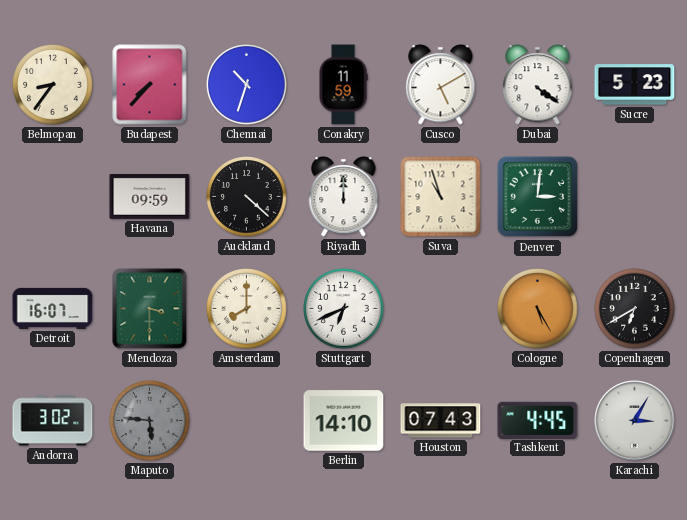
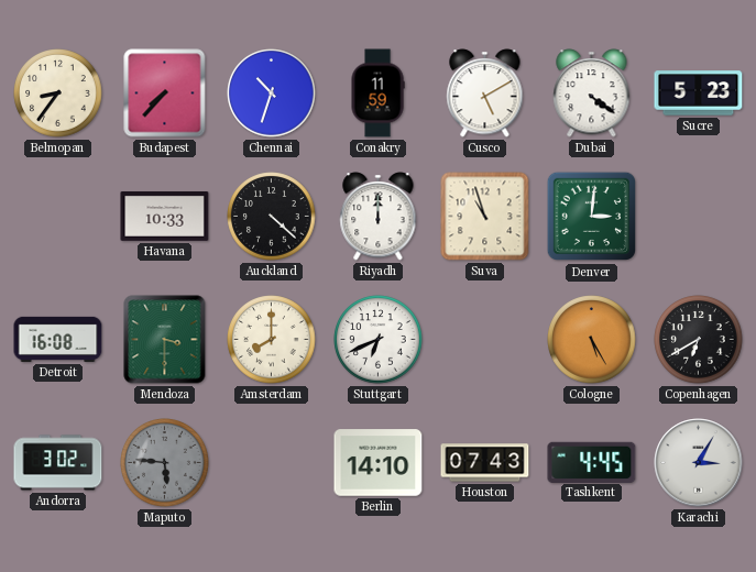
Havana: 09:59 -> 10:33
Detroit: 16:07 -> 16:08
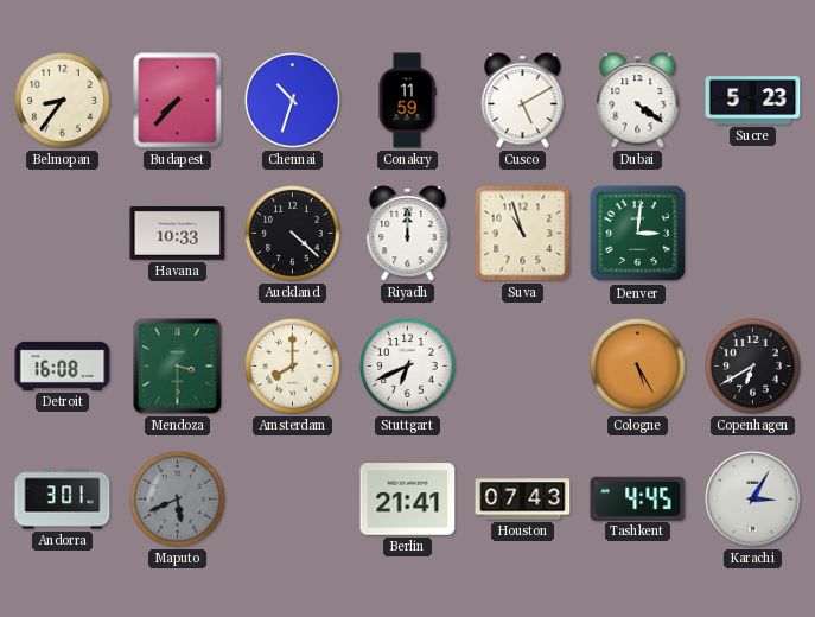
Andorra: 3:02 -> 3:01
Maputo: 5:46 -> 5:41
Berlin: 14:10 -> 21:41
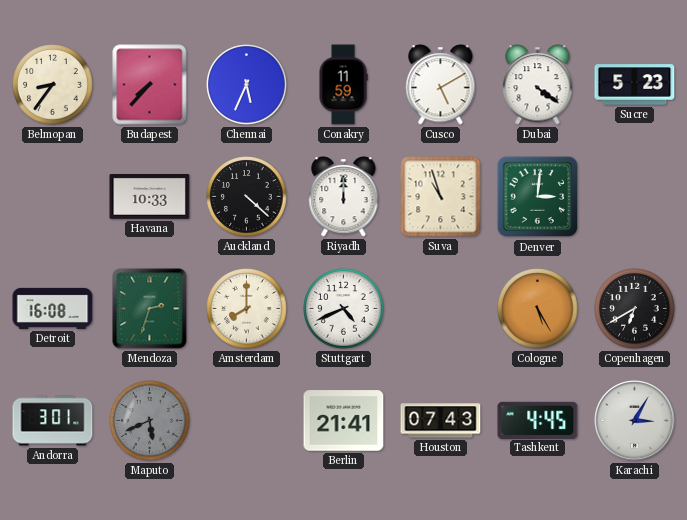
Chennai: 10:33 -> 5:34
Mendoza: 3:30 -> 2:33
Stuttgart: 6:41 -> 4:41
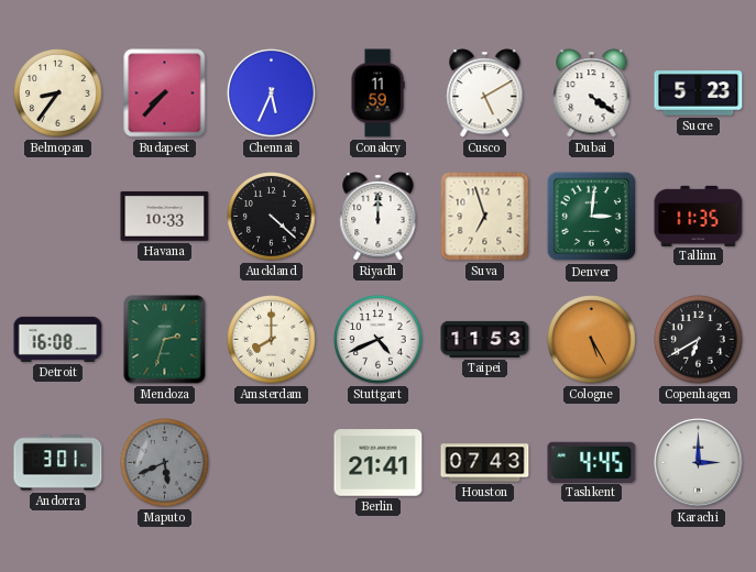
Suva: 10:57 -> 6:57
Tallinn: none -> 11:35
Taipei: none -> 11:53
Karachi: 3:05 -> 3:00
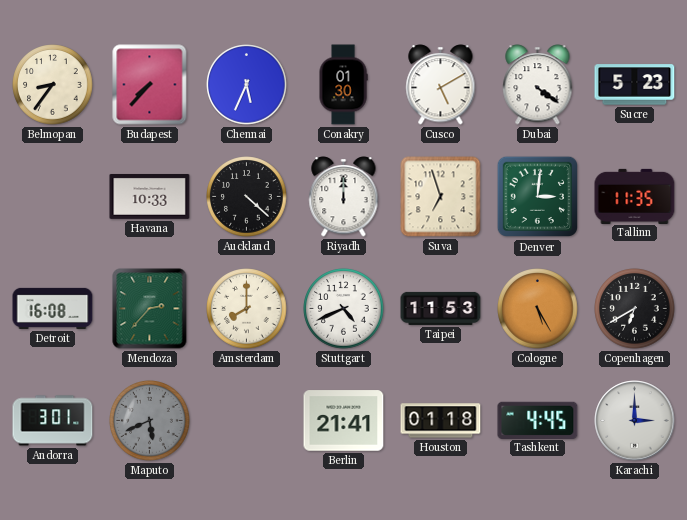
Conakry: 11:59 -> 01:30
Mendoza: 2:33 -> 2:37
Houston: 07:43 -> 01:18
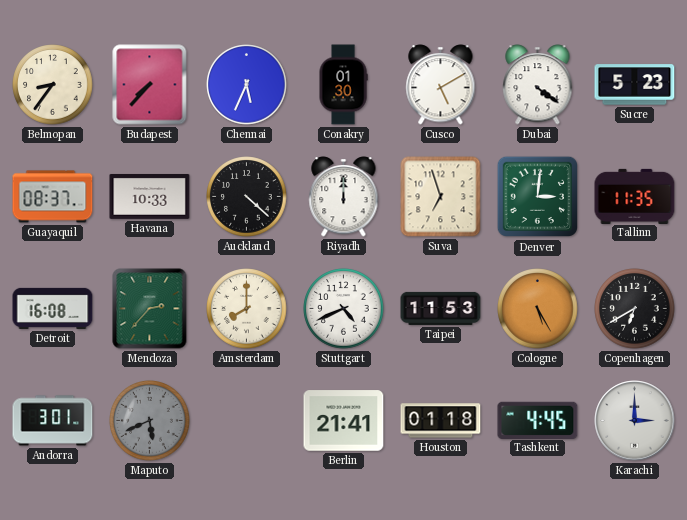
Guayaquil: none -> 08:37
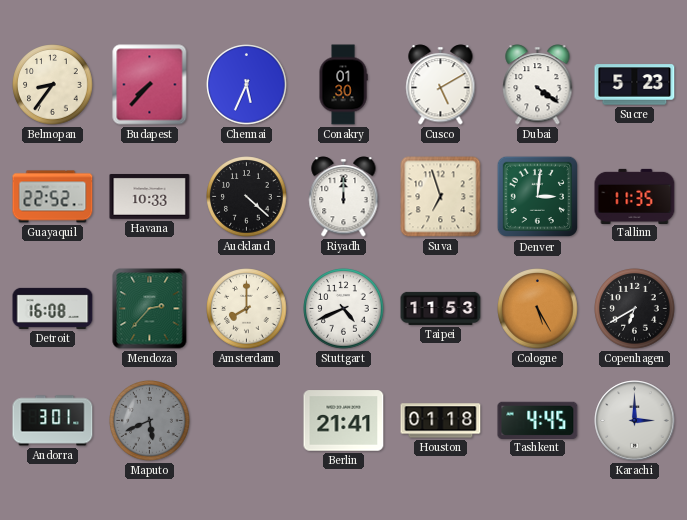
Guayaquil: 08:37 -> 22:52
